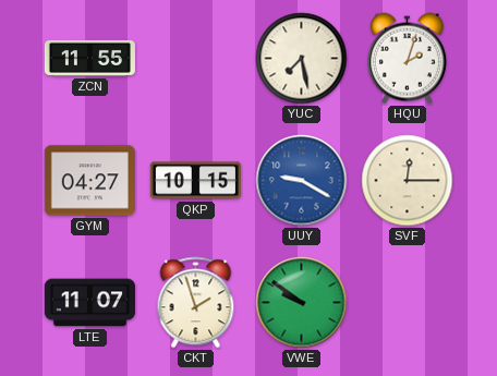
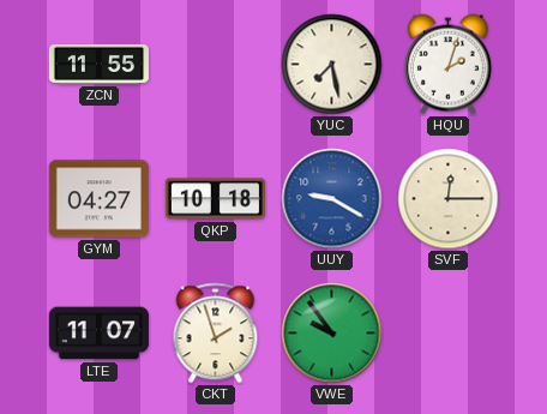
QKP: 10:15 -> 10:18
VWE: 9:51 -> 9:54
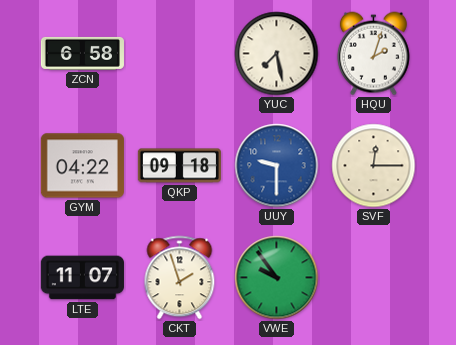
ZCN: 11:55 -> 6:58
GYM: 04:27 -> 04:22
QKP: 10:18 -> 09:18
UUY: 9:20 -> 9:30
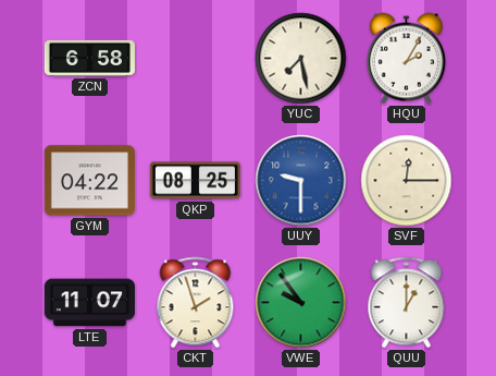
HQU: 2:03 -> 2:05
QKP: 09:18 -> 08:25
QUU: none -> 1:00
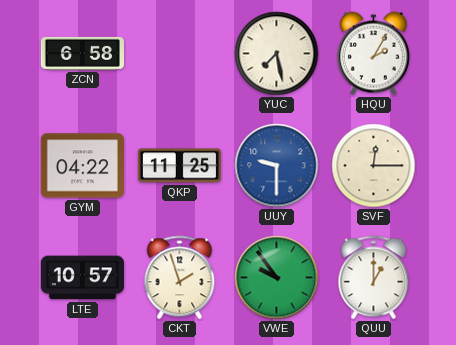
QKP: 08:25 -> 11:25
LTE: 11:07 -> 10:57
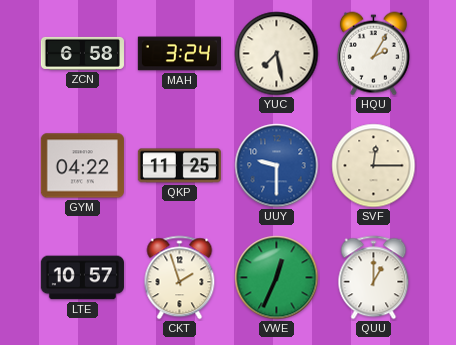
MAH: none -> 3:24
VWE: 9:54 -> 12:34
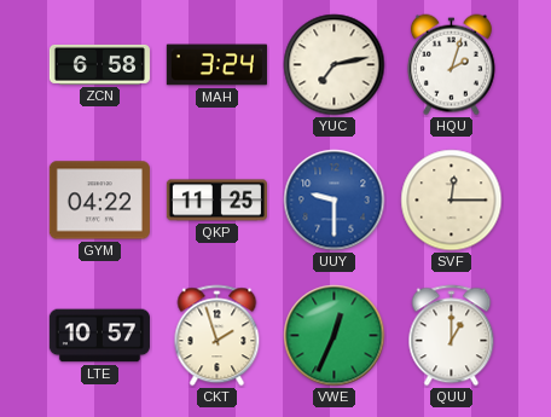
YUC: 7:28 -> 7:13
HQU: 2:05 -> 2:03
